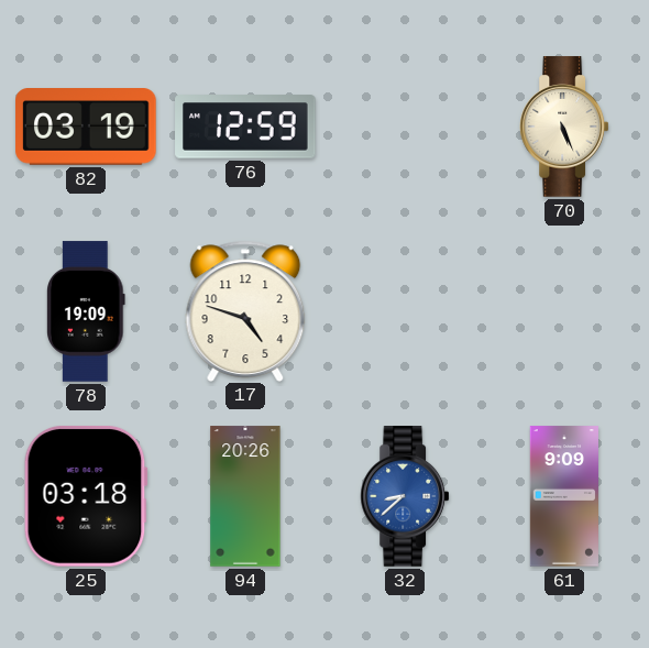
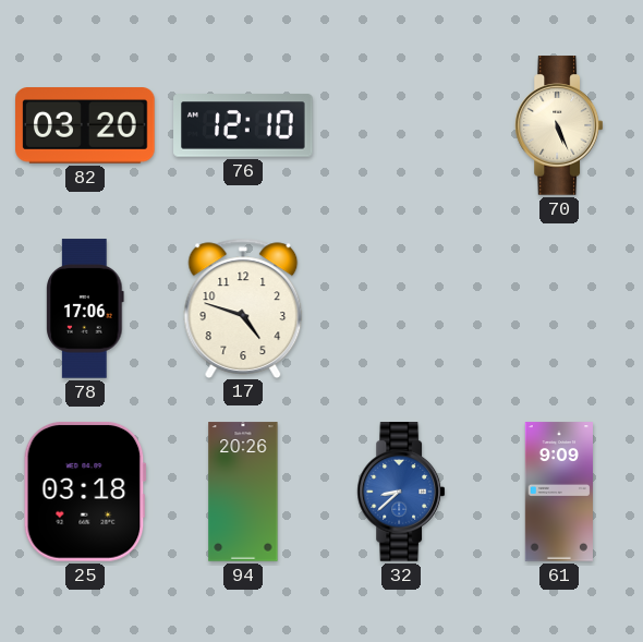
82: 03:19 -> 03:20
76: 12:59 -> 12:10
78: 19:09 -> 17:06
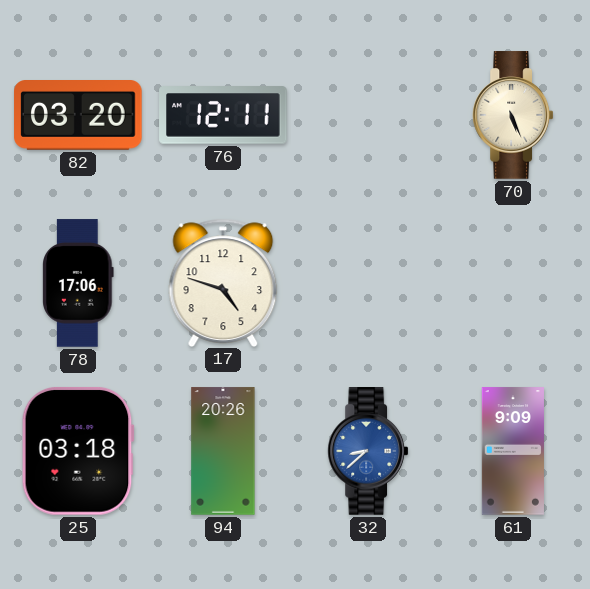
76: 12:10 -> 12:11
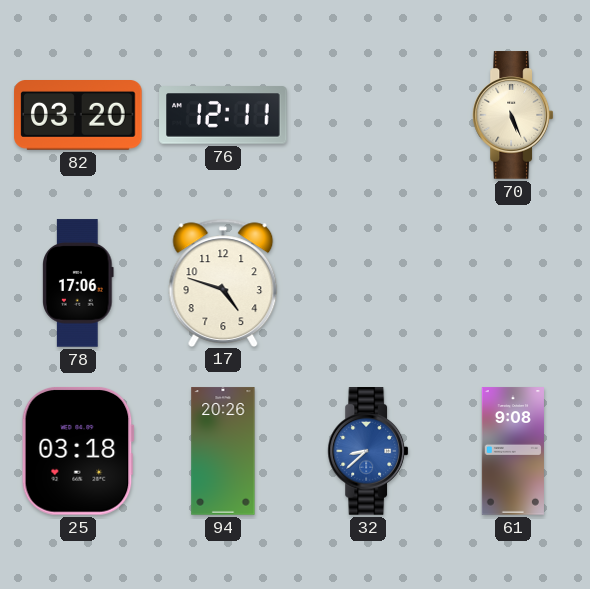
61: 9:09 -> 9:08
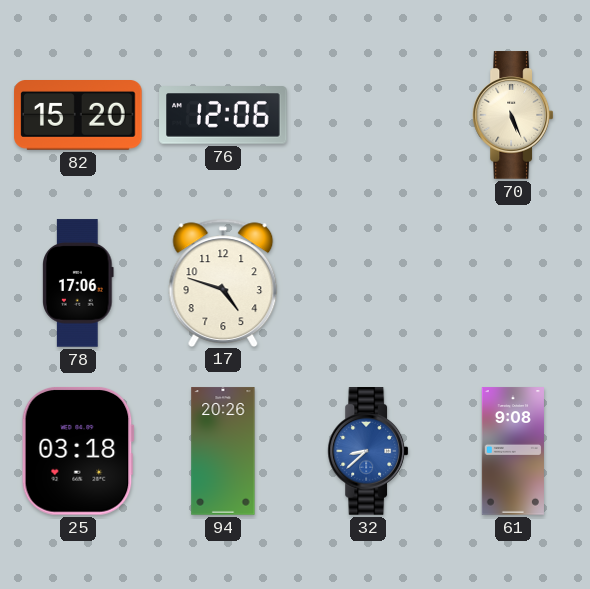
82: 03:20 -> 15:20
76: 12:11 -> 12:06
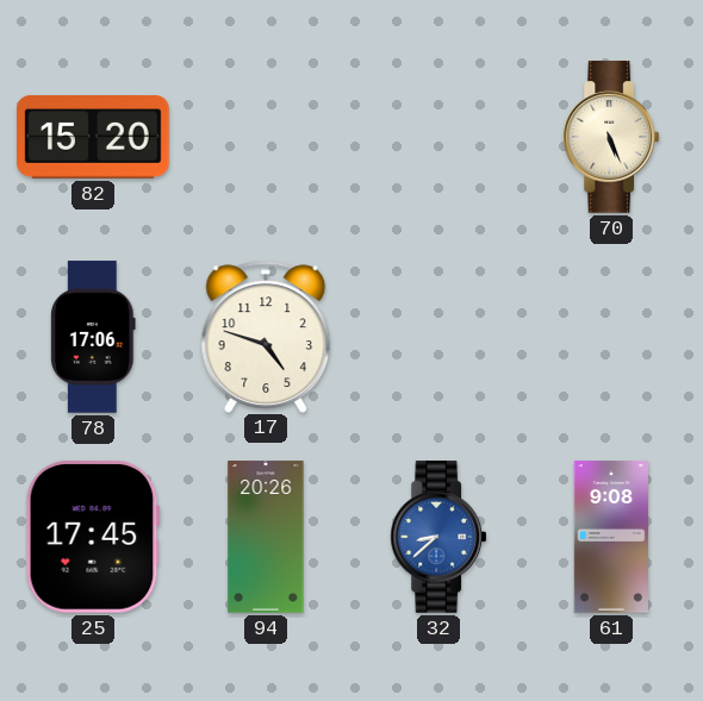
76: 12:06 -> none
25: 03:18 -> 17:45
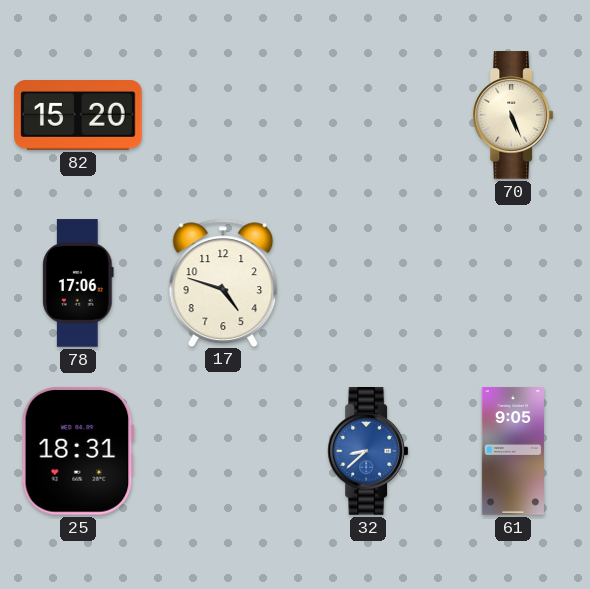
25: 17:45 -> 18:31
94: 20:26 -> none
61: 9:08 -> 9:05
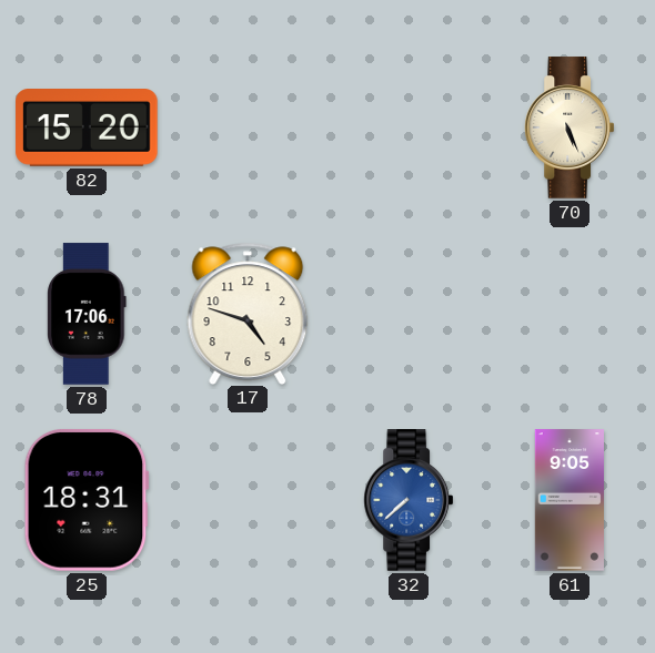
32: 8:38 -> 7:38
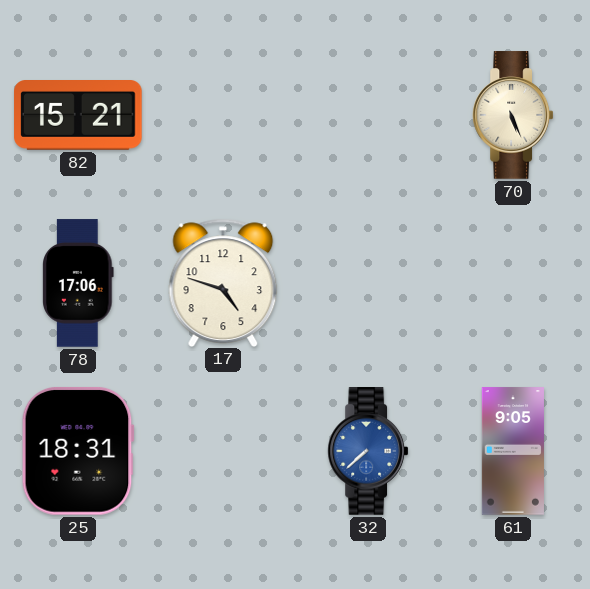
82: 15:20 -> 15:21
